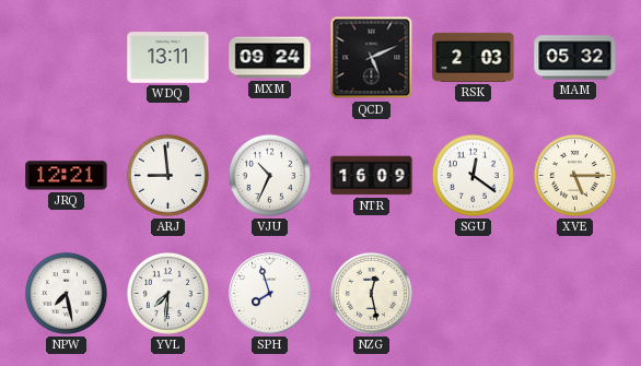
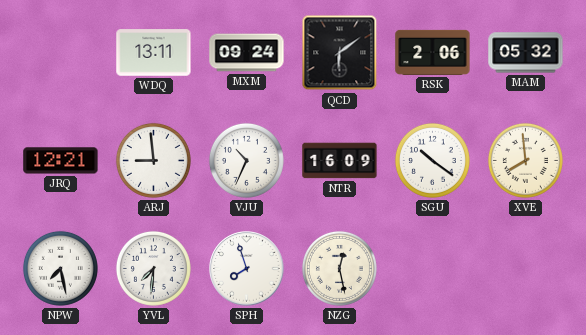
QCD: 5:11 -> 6:09
RSK: 2:03 -> 2:06
SGU: 12:21 -> 10:21
XVE: 5:15 -> 7:59
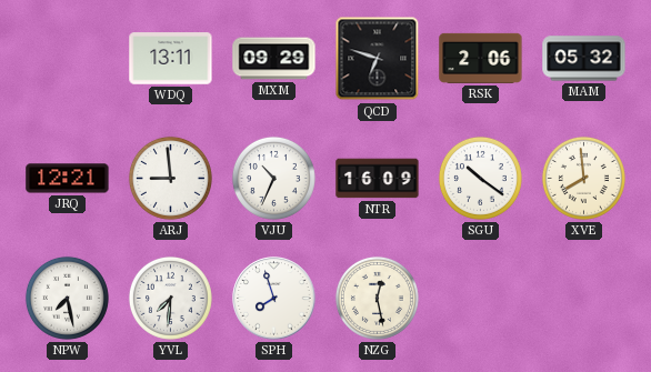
MXM: 09:24 -> 09:29
QCD: 6:09 -> 6:48
